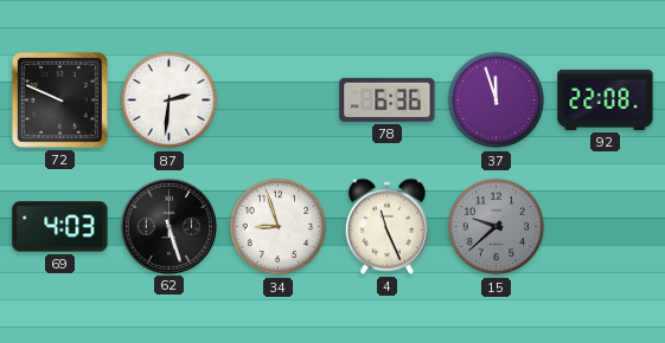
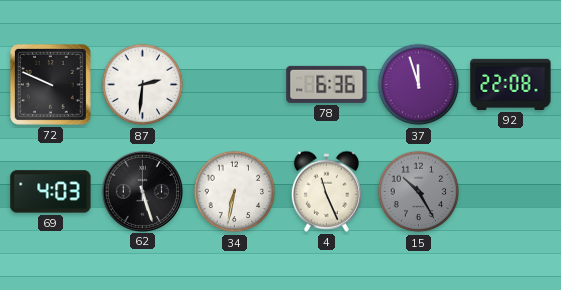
34: 8:57 -> 6:32
15: 9:38 -> 10:25
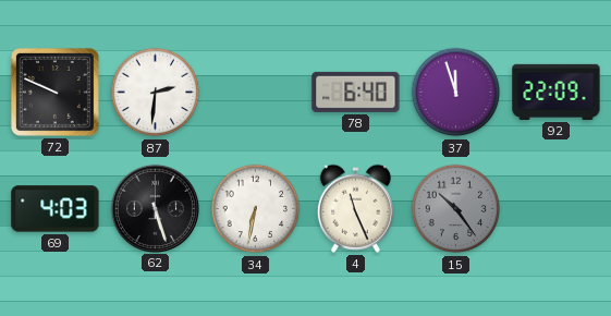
78: 6:36 -> 6:40
92: 22:08 -> 22:09
15: 10:25 -> 10:24
